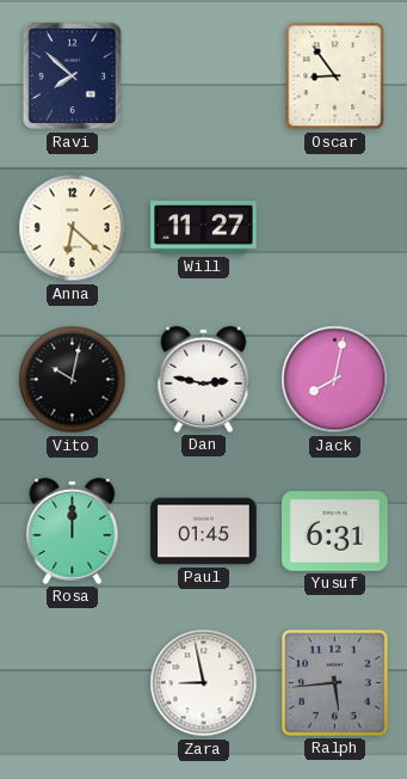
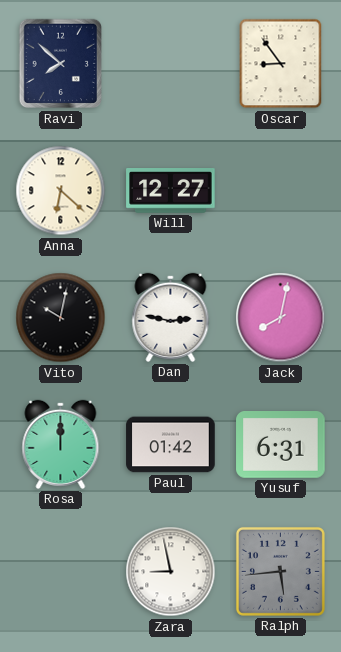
Will: 11:27 -> 12:27
Paul: 01:45 -> 01:42
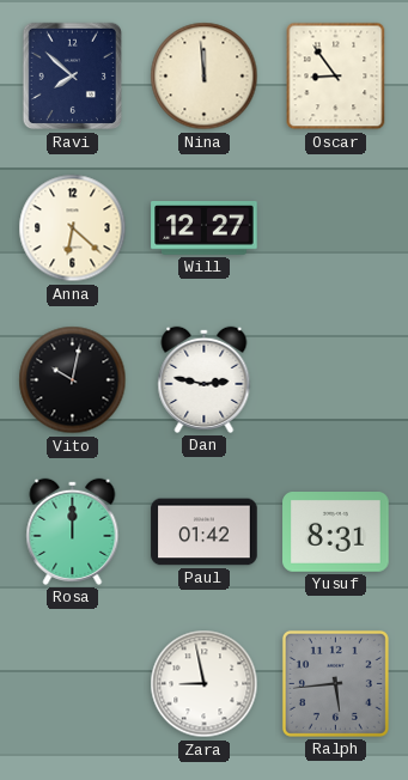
Nina: none -> 11:59
Jack: 8:02 -> none
Yusuf: 6:31 -> 8:31
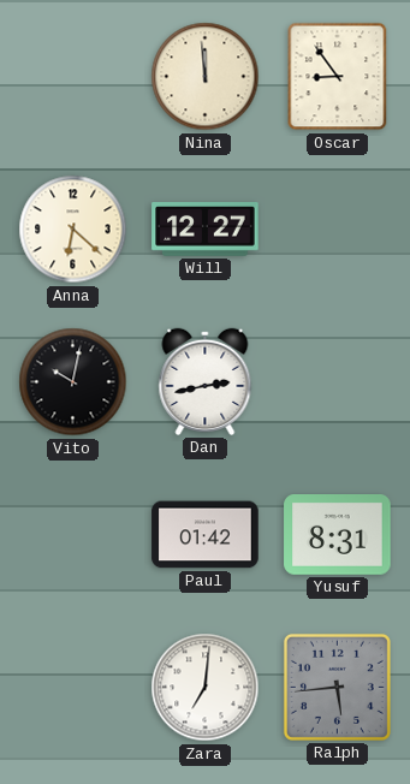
Ravi: 7:52 -> none
Dan: 2:47 -> 2:43
Rosa: 12:00 -> none
Zara: 8:58 -> 7:01
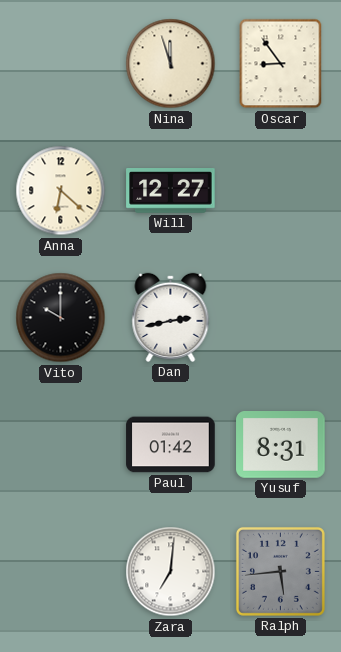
Nina: 11:59 -> 11:57
Vito: 10:02 -> 10:00
